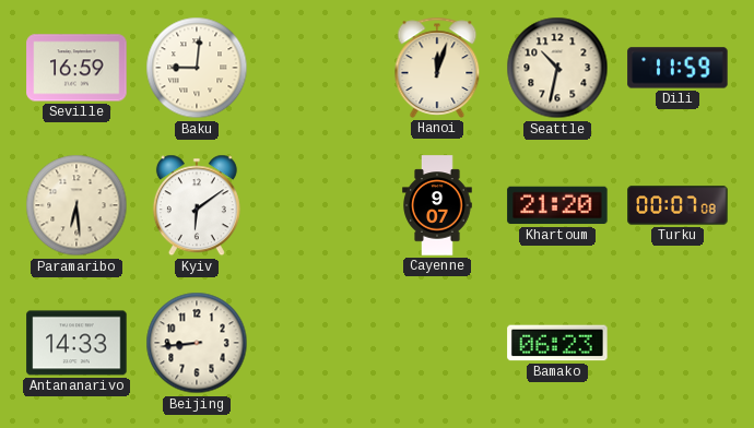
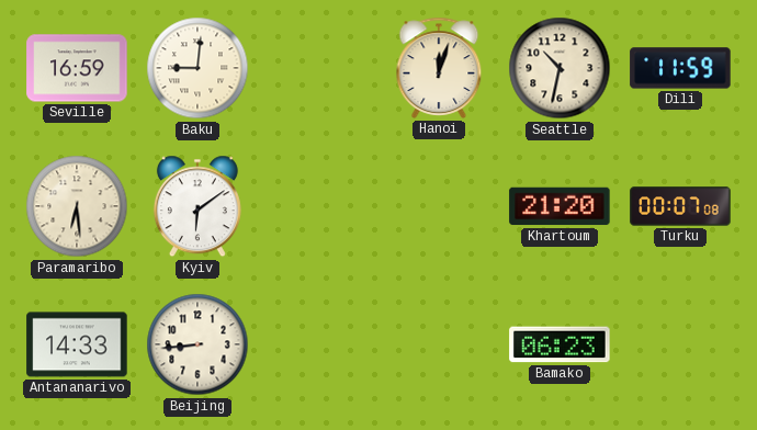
Cayenne: 9:07 -> none
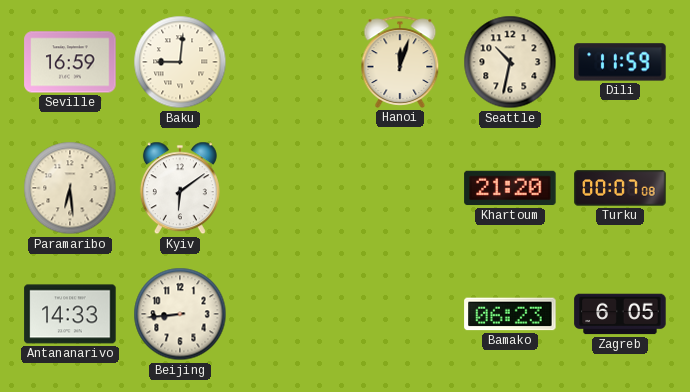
Zagreb: none -> 6:05
